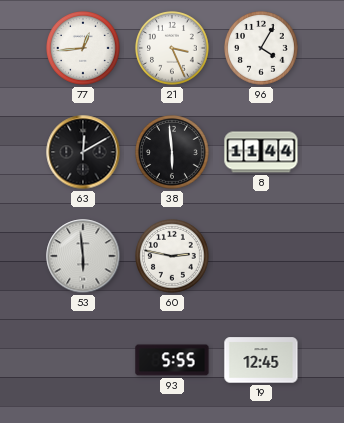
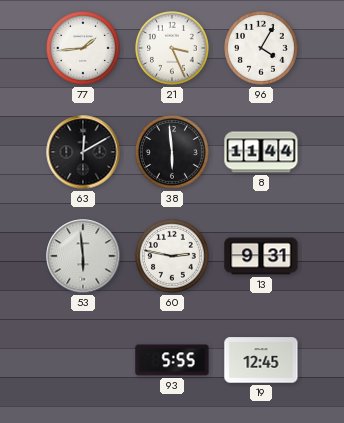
77: 12:44 -> 1:44
13: none -> 9:31
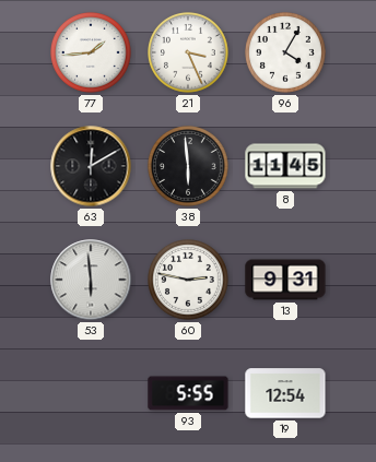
8: 11:44 -> 11:45
19: 12:45 -> 12:54
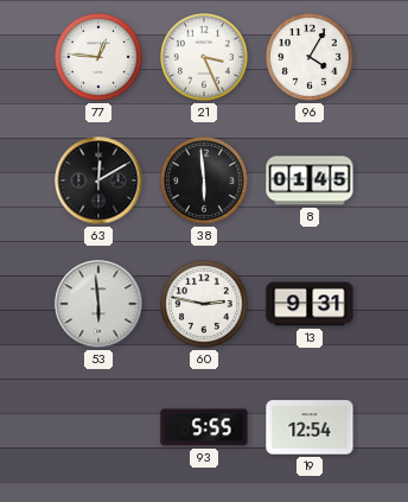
77: 1:44 -> 12:46
8: 11:45 -> 01:45
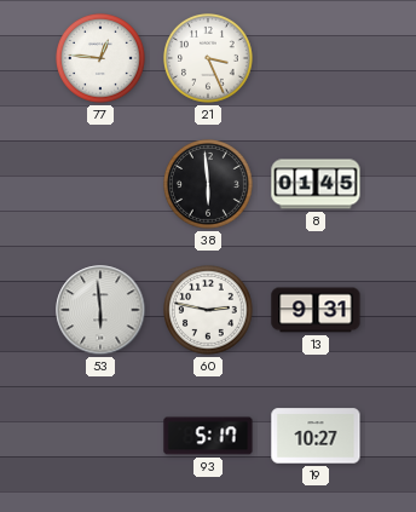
96: 4:05 -> none
63: 12:10 -> none
93: 5:55 -> 5:17
19: 12:54 -> 10:27
